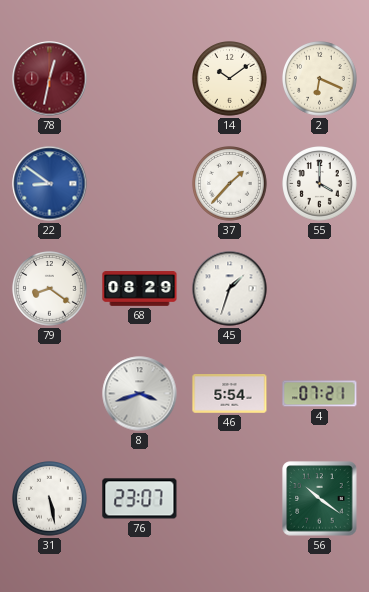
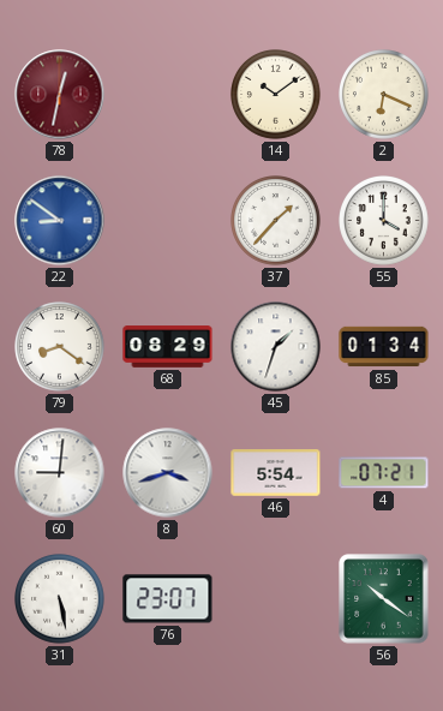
85: none -> 01:34
60: none -> 9:01
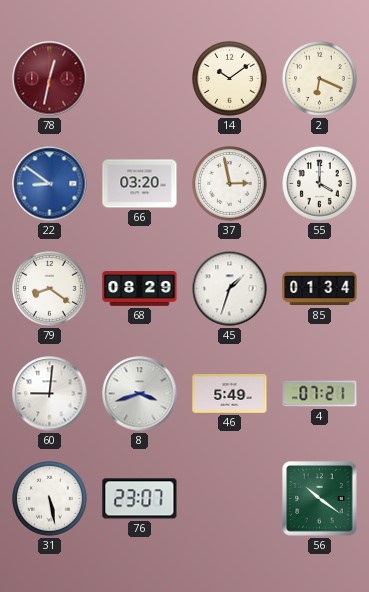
66: none -> 03:20
37: 1:37 -> 2:58
46: 5:54 -> 5:49
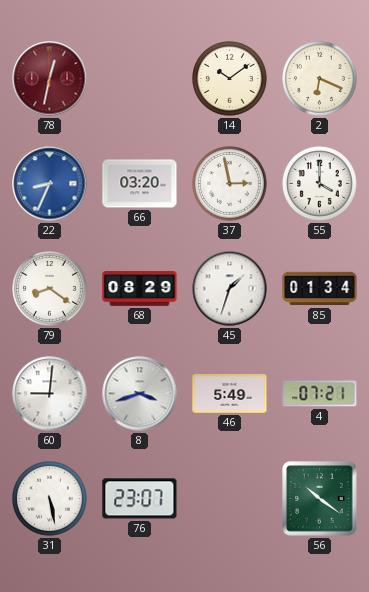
22: 8:51 -> 8:34
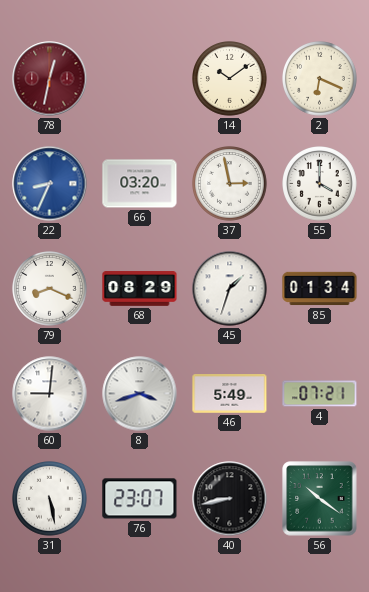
79: 8:21 -> 8:19
40: none -> 8:43
